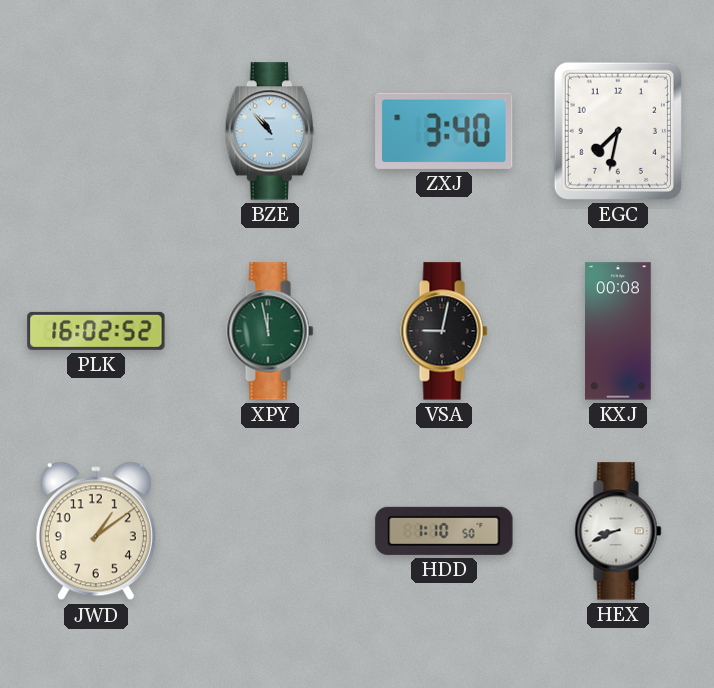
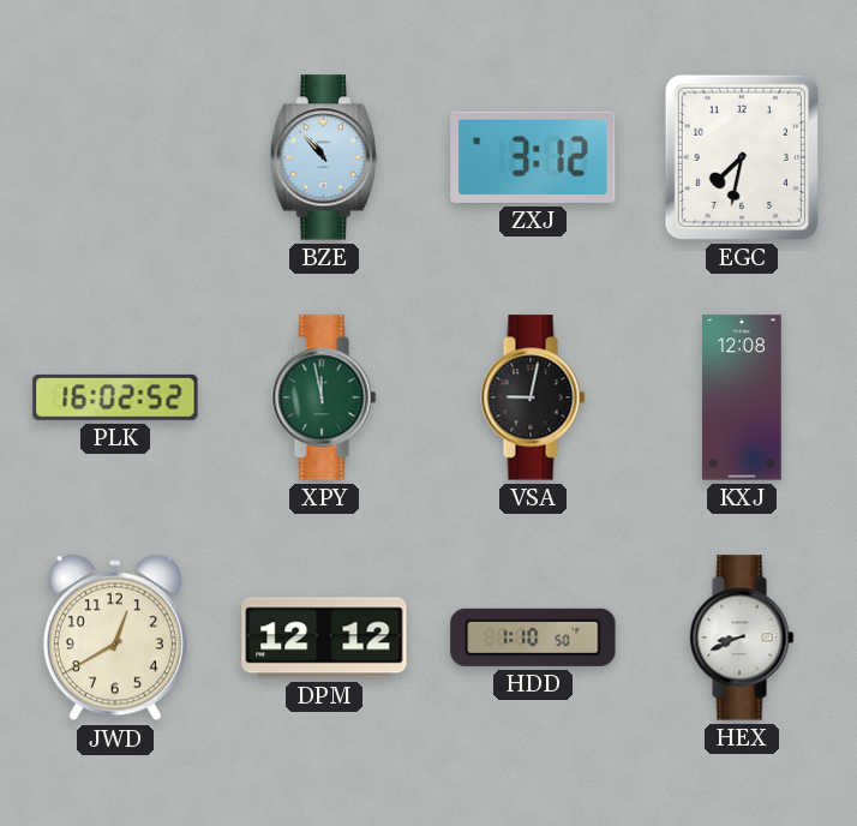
ZXJ: 3:40 -> 3:12
KXJ: 00:08 -> 12:08
JWD: 1:09 -> 12:40
DPM: none -> 12:12
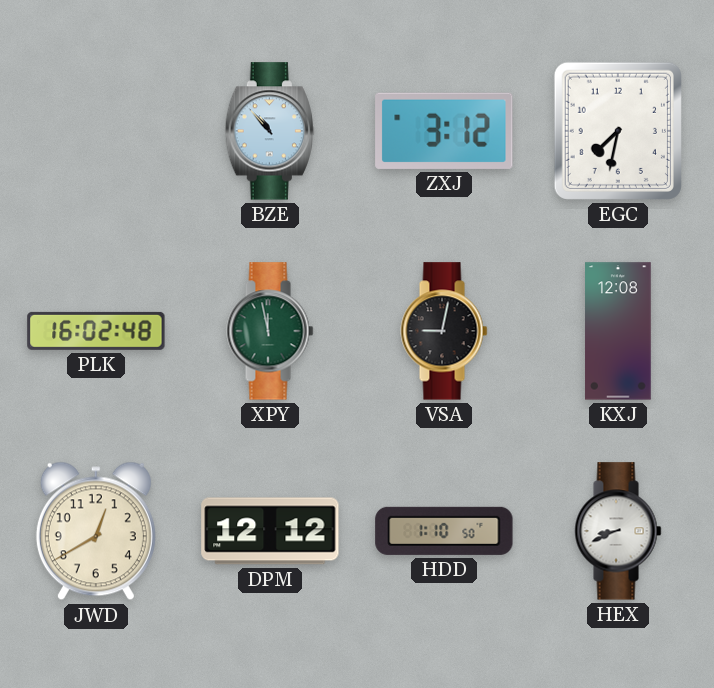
PLK: 16:02:52 -> 16:02:48
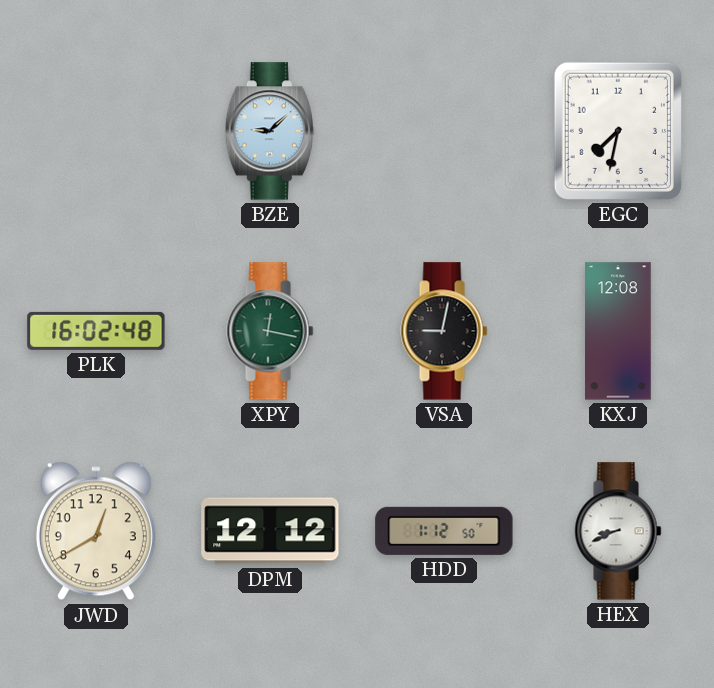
BZE: 10:53 -> 9:08
ZXJ: 3:12 -> none
XPY: 11:58 -> 12:17
HDD: 1:10 -> 1:12
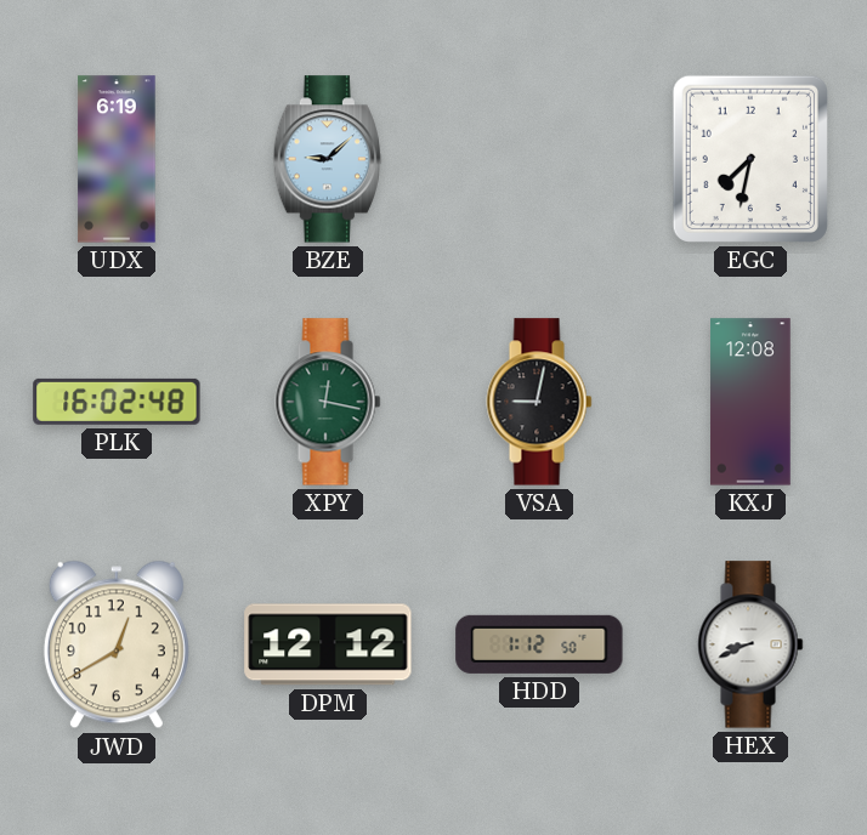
UDX: none -> 6:19
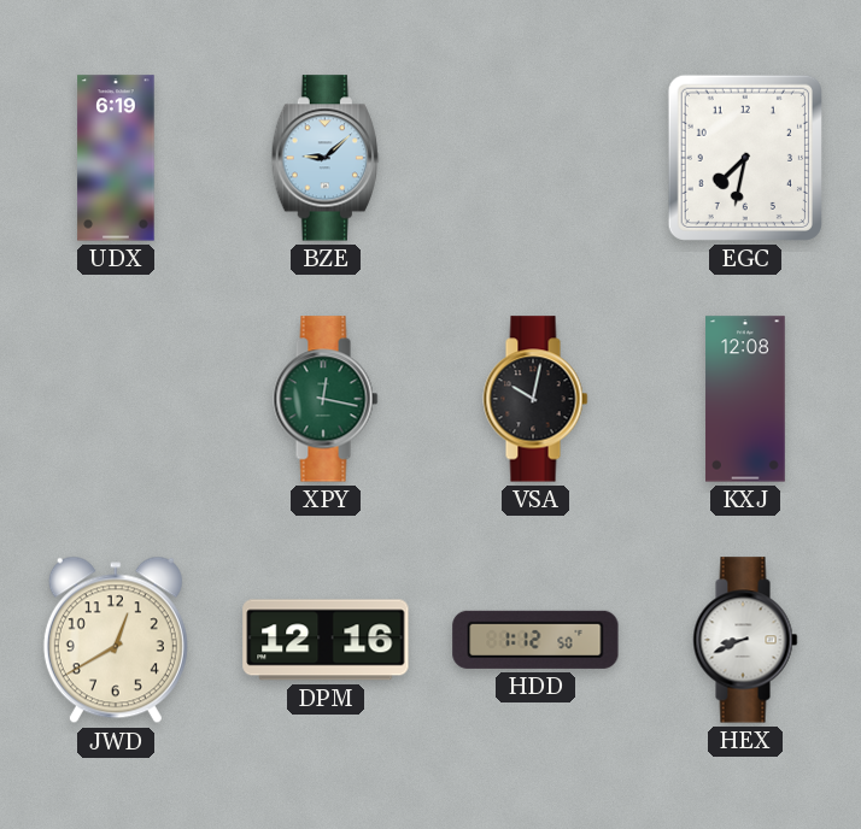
PLK: 16:02 -> none
VSA: 9:02 -> 10:02
DPM: 12:12 -> 12:16
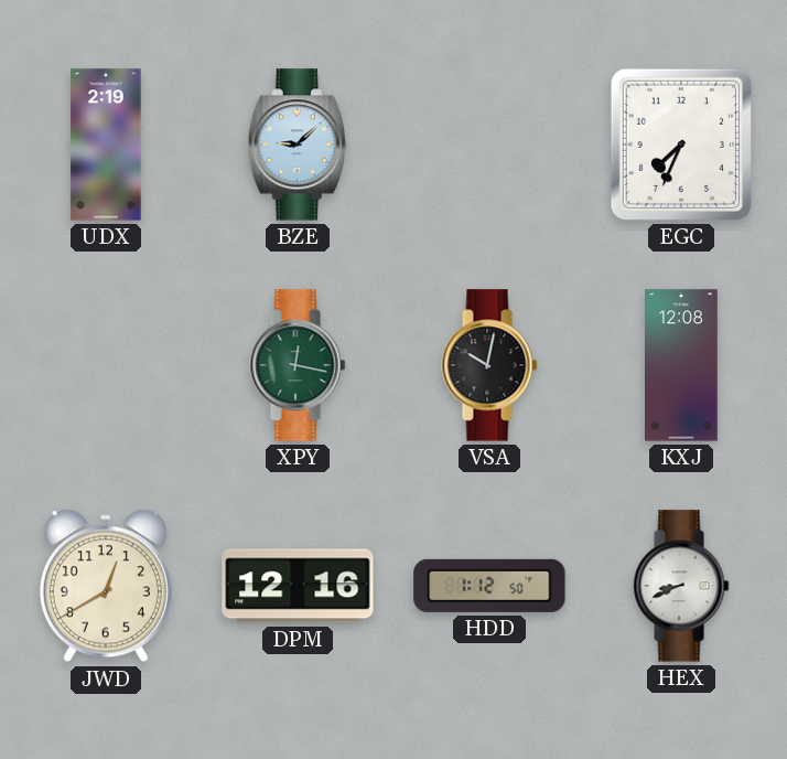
UDX: 6:19 -> 2:19
EGC: 7:32 -> 7:34
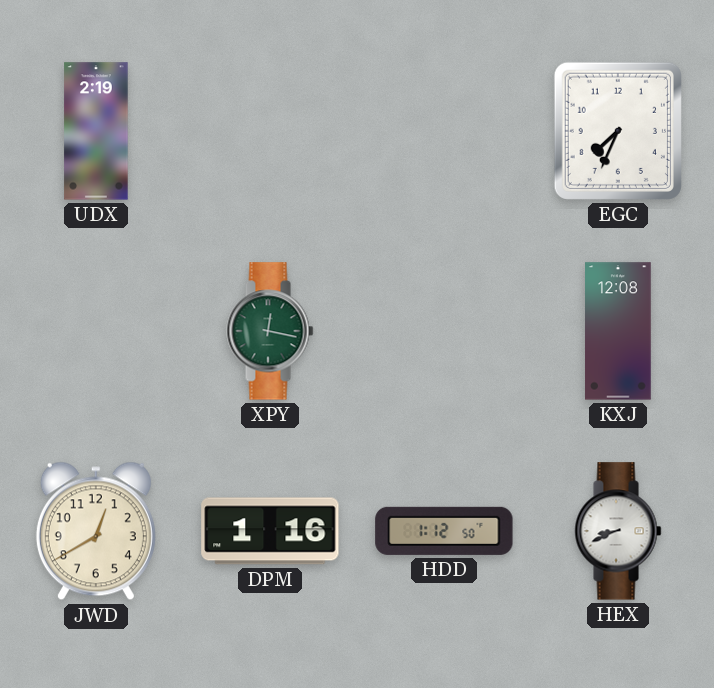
BZE: 9:08 -> none
VSA: 10:02 -> none
DPM: 12:16 -> 1:16
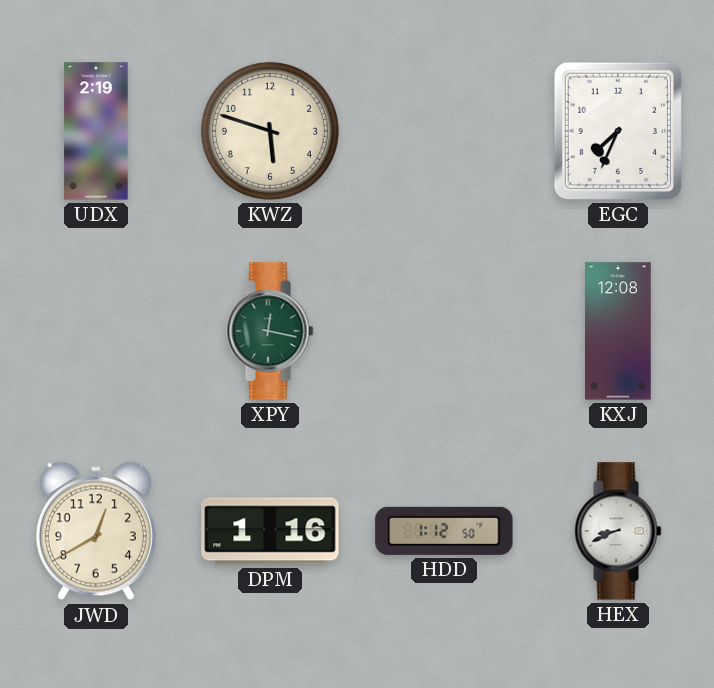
KWZ: none -> 5:48
